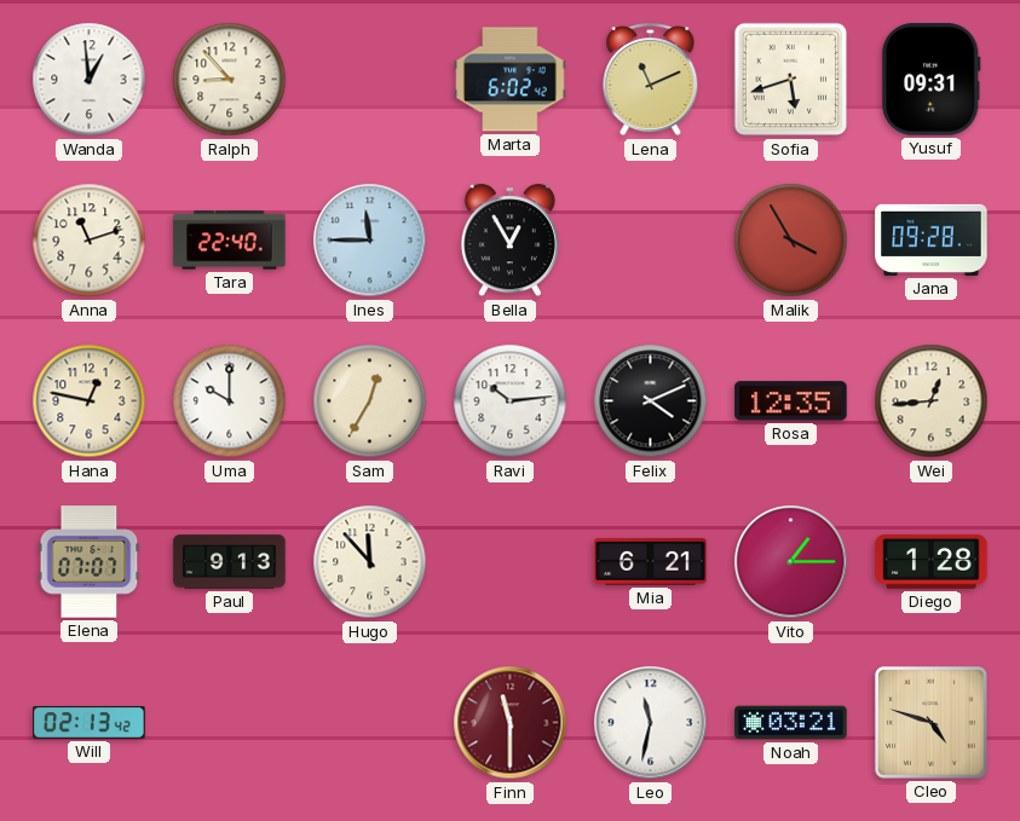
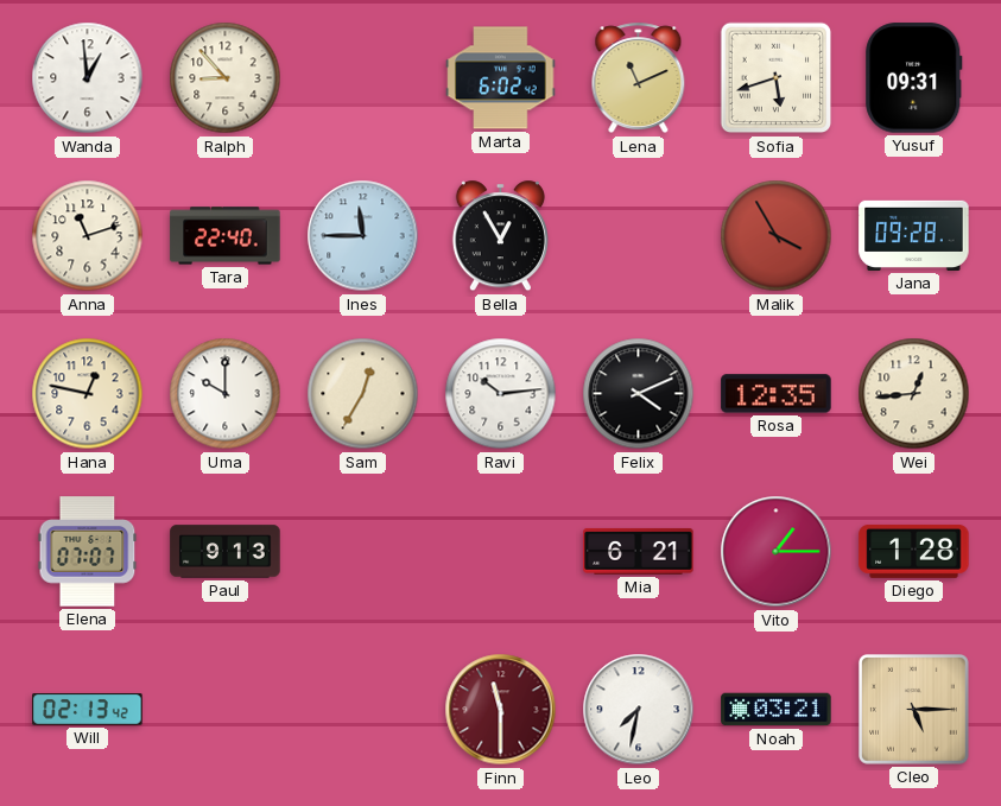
Hugo: 11:53 -> none
Leo: 11:32 -> 7:32
Cleo: 4:48 -> 5:15
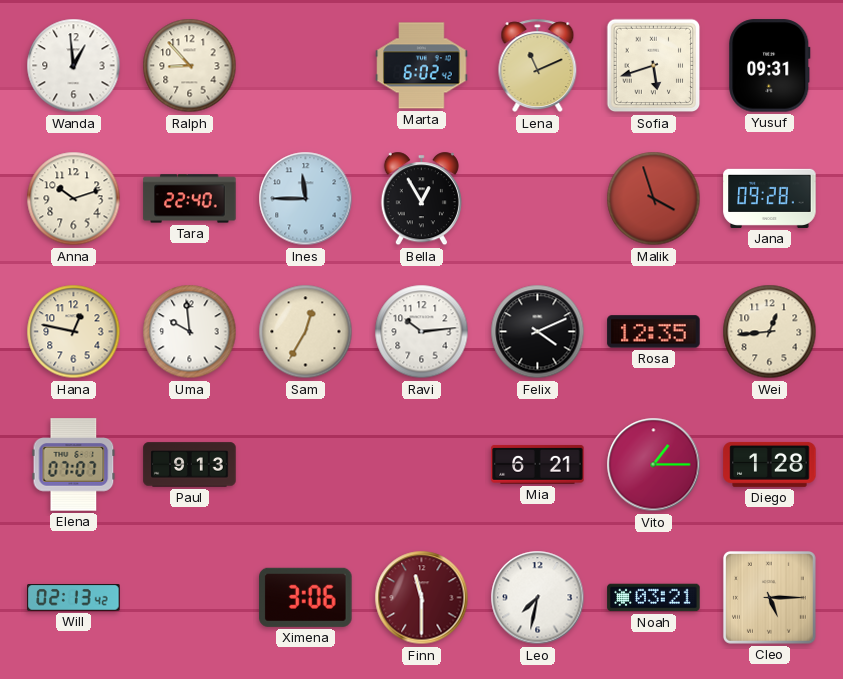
Anna: 11:12 -> 10:12
Malik: 3:55 -> 3:57
Uma: 10:00 -> 9:59
Ximena: none -> 3:06
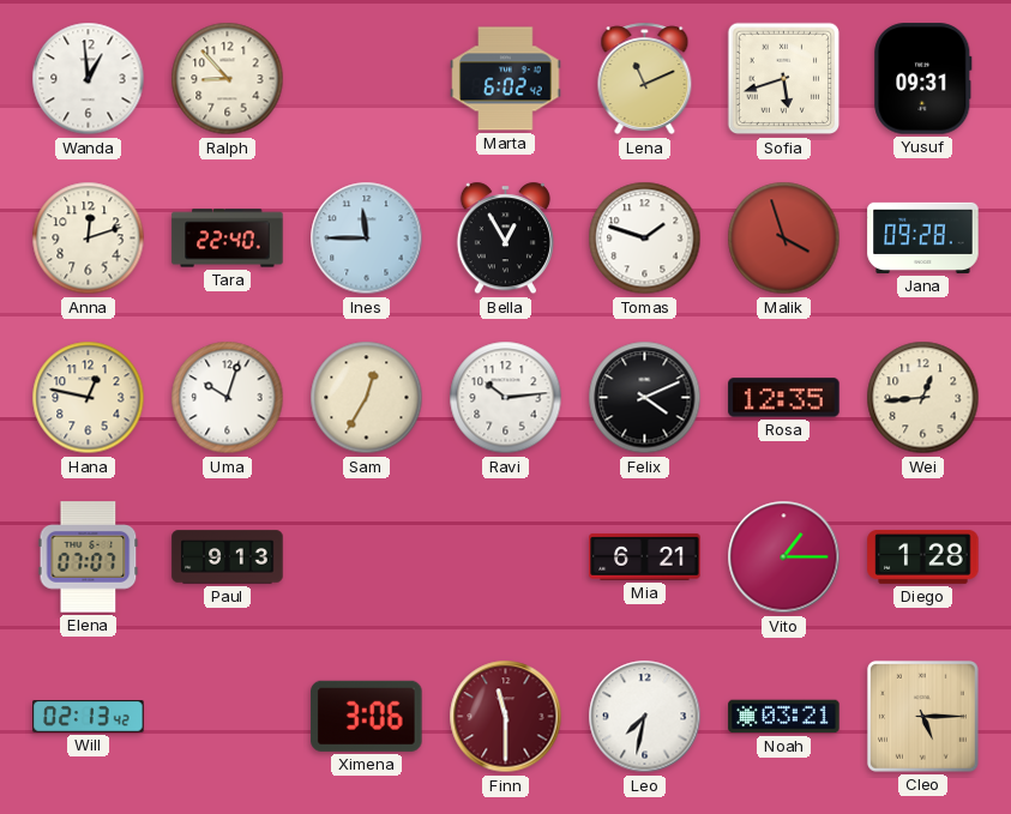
Anna: 10:12 -> 12:12
Tomas: none -> 1:48
Uma: 9:59 -> 10:03
